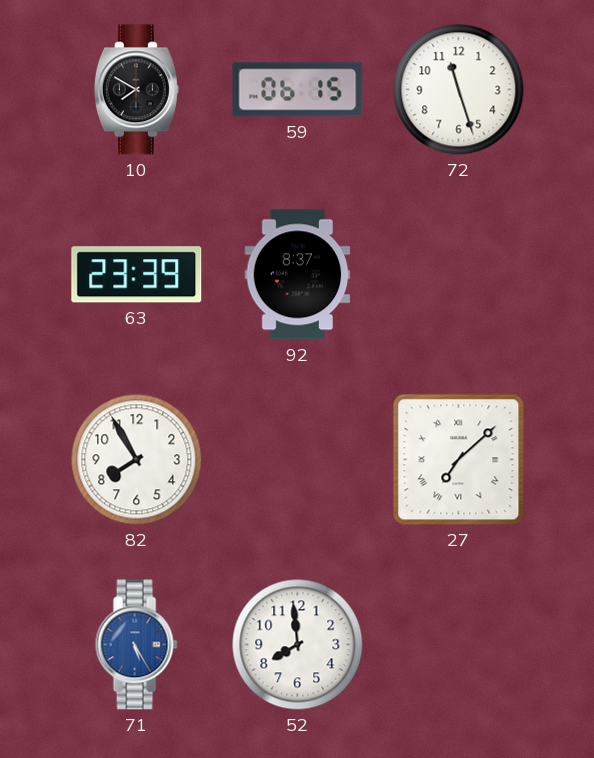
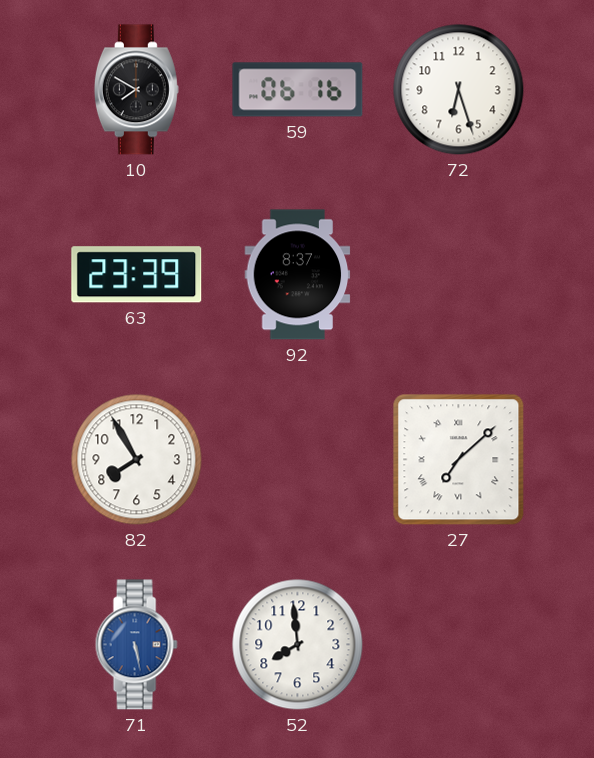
59: 06:15 -> 06:16
72: 11:27 -> 6:27
71: 5:25 -> 5:28
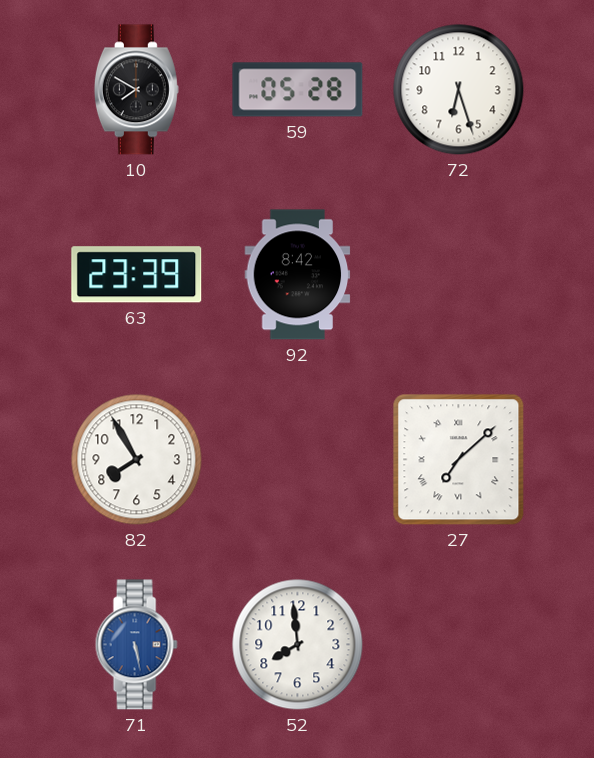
59: 06:16 -> 05:28
92: 8:37 -> 8:42
